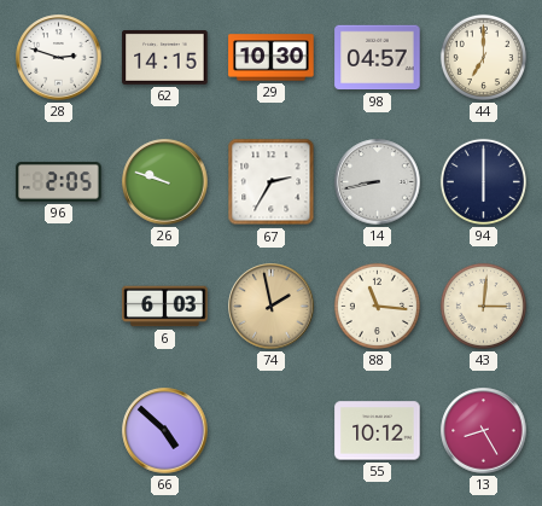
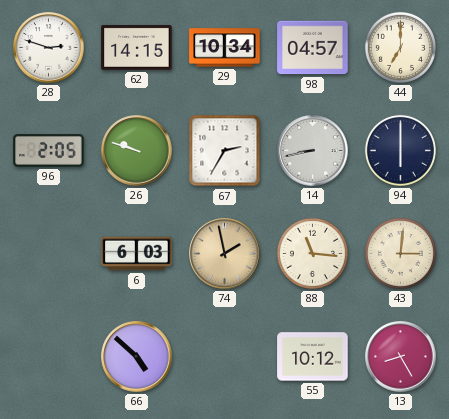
29: 10:30 -> 10:34
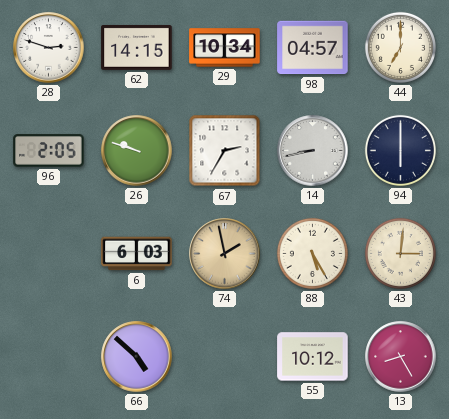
88: 11:16 -> 5:25
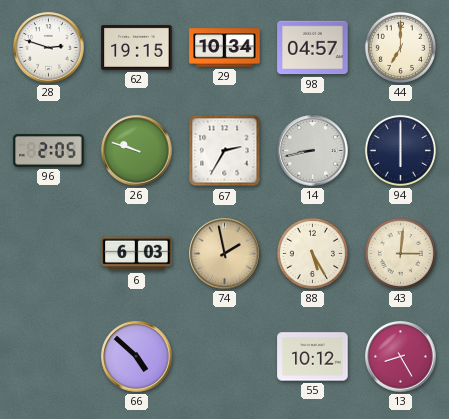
62: 14:15 -> 19:15
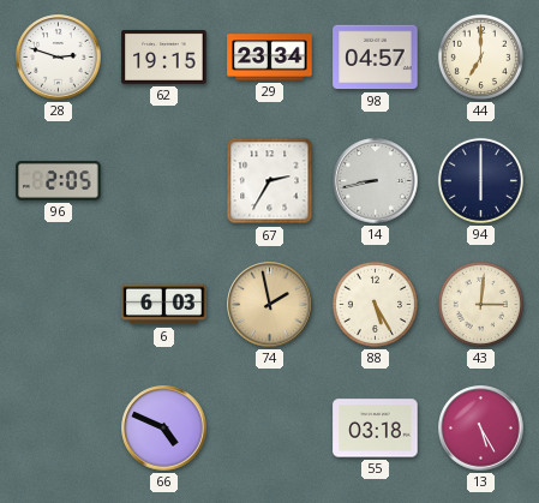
29: 10:34 -> 23:34
26: 9:48 -> none
66: 4:52 -> 4:49
55: 10:12 -> 03:18
13: 8:25 -> 5:25
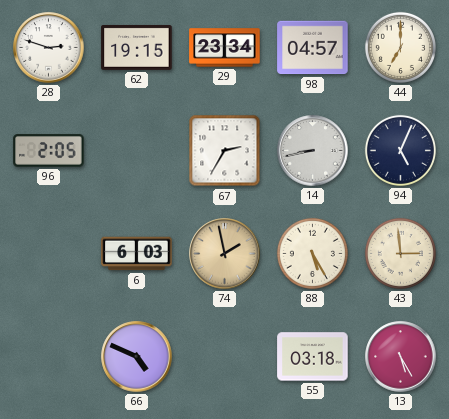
94: 6:00 -> 5:04
43: 3:01 -> 2:59
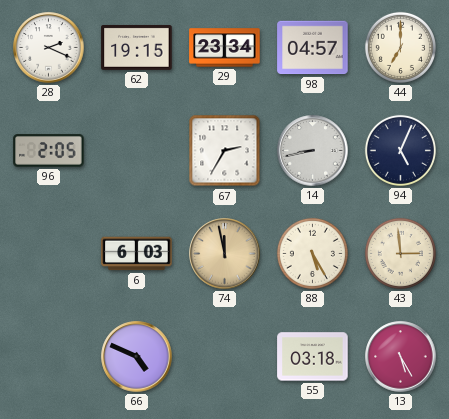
28: 2:48 -> 2:19
74: 1:58 -> 11:58
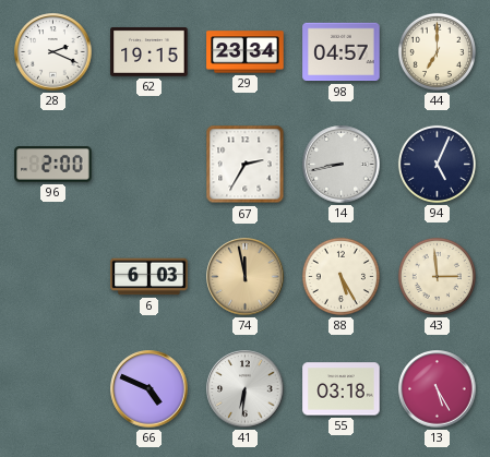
96: 2:05 -> 2:00
41: none -> 6:31
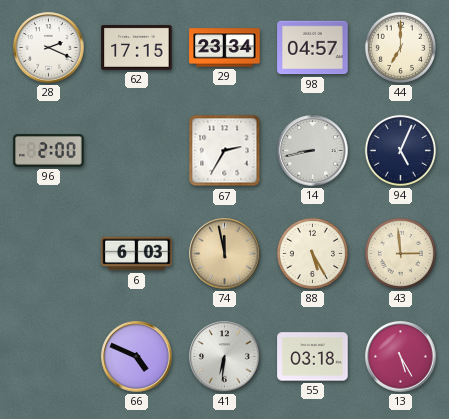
62: 19:15 -> 17:15
